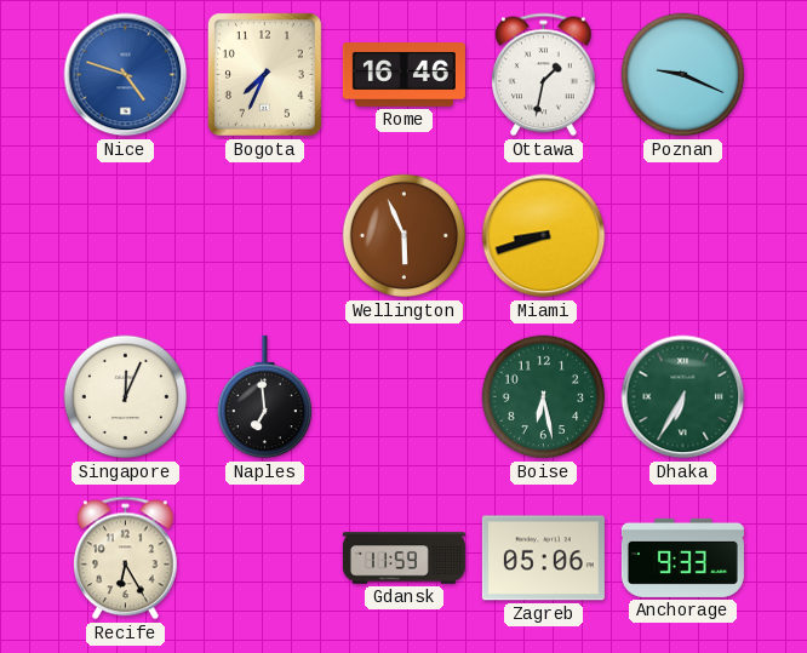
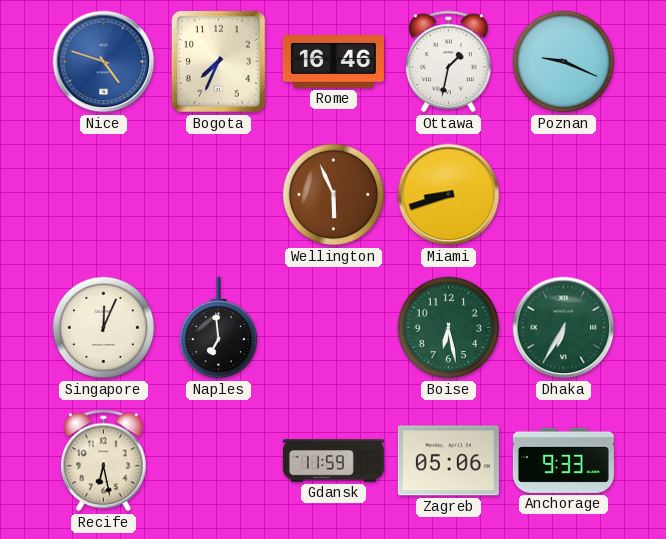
Recife: 6:25 -> 6:28
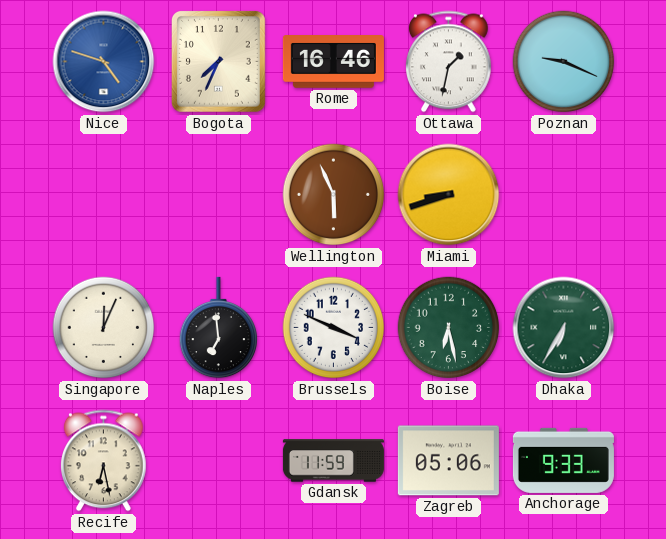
Brussels: none -> 3:49
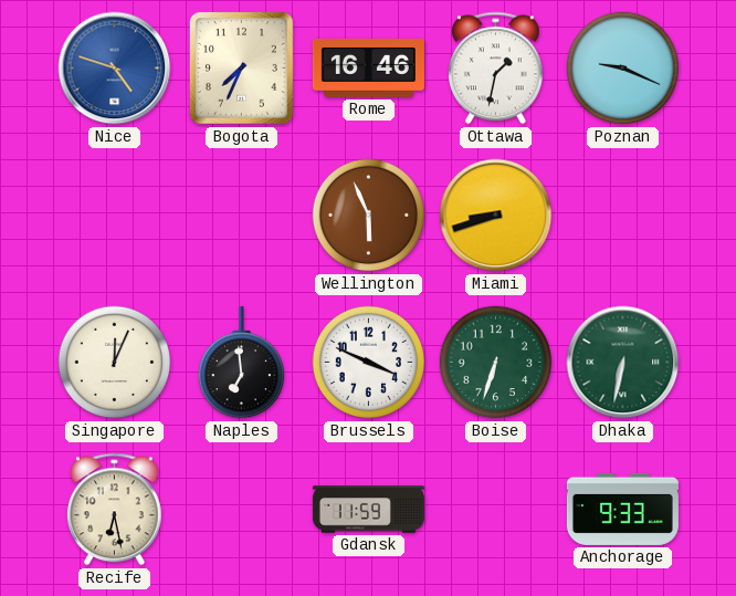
Boise: 6:28 -> 6:33
Dhaka: 6:35 -> 6:32
Zagreb: 05:06 -> none
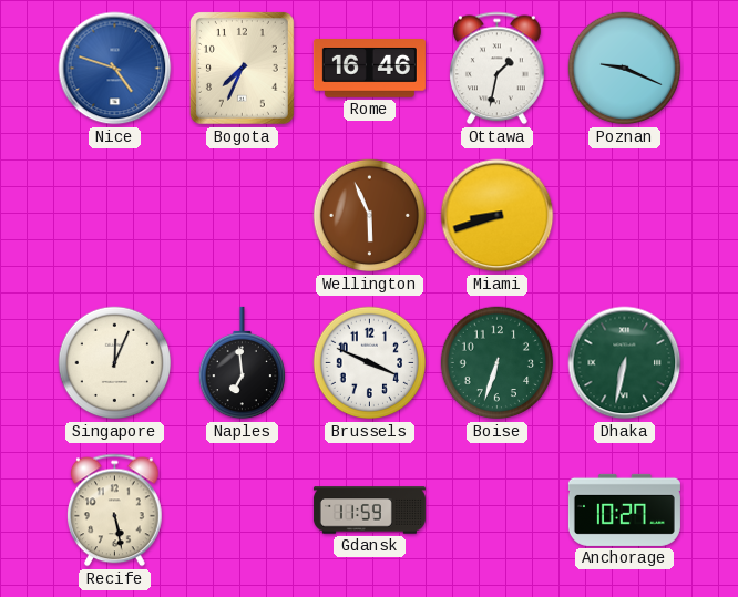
Recife: 6:28 -> 5:28
Anchorage: 9:33 -> 10:27
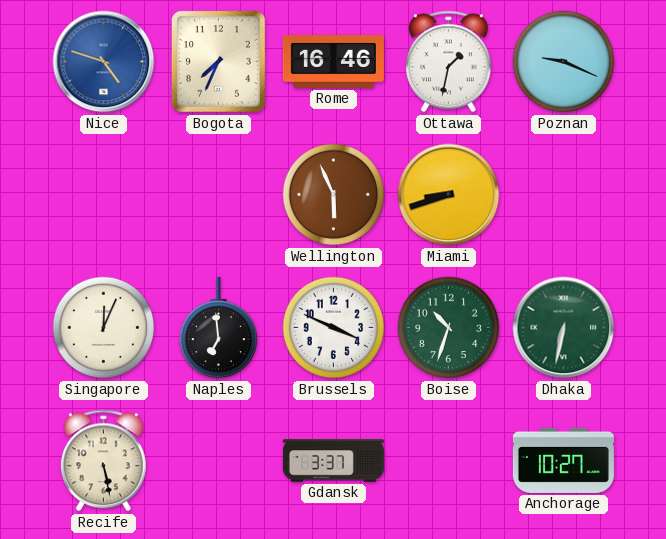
Boise: 6:33 -> 10:33
Gdansk: 11:59 -> 3:37
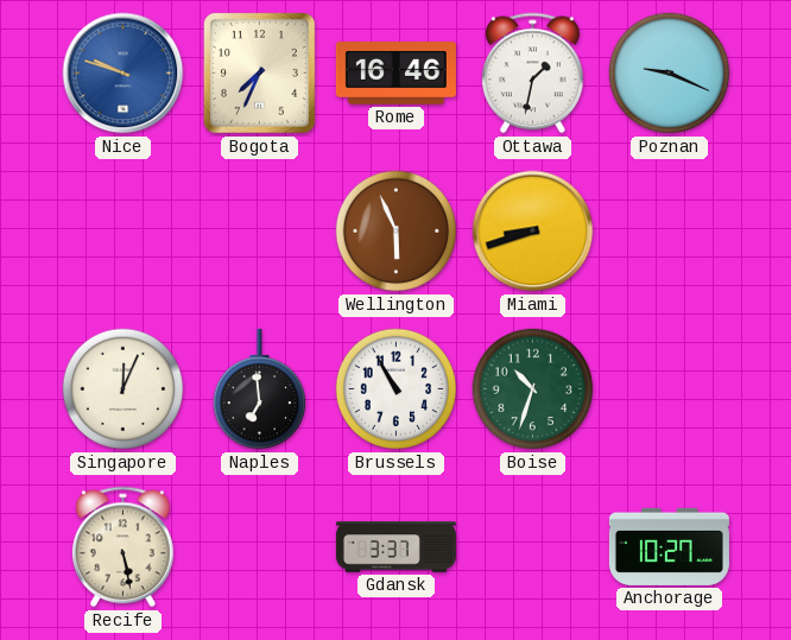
Nice: 4:48 -> 9:48
Brussels: 3:49 -> 10:55
Dhaka: 6:32 -> none
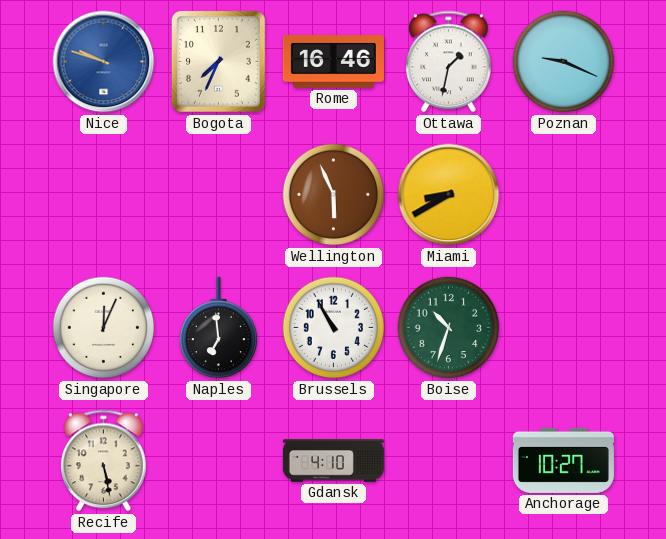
Miami: 8:42 -> 8:40
Gdansk: 3:37 -> 4:10
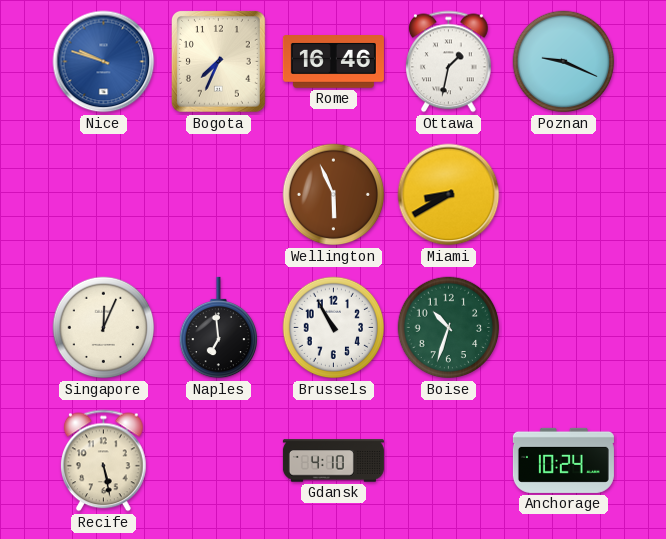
Anchorage: 10:27 -> 10:24
